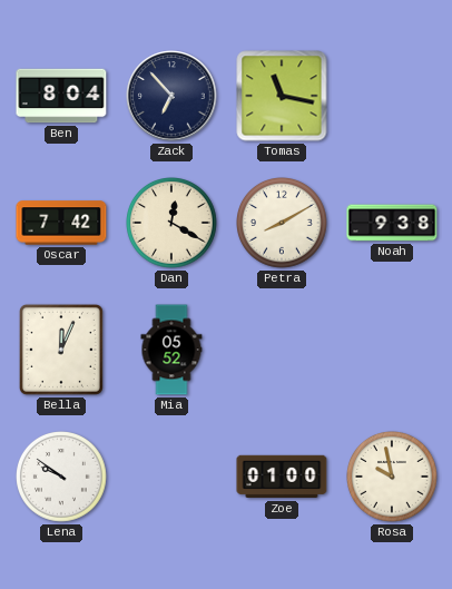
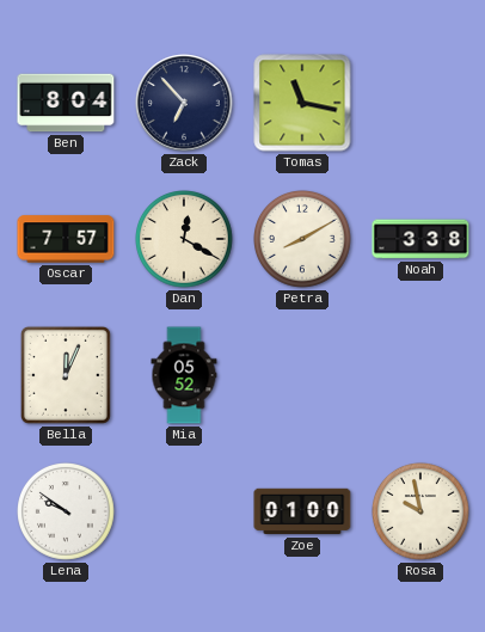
Oscar: 7:42 -> 7:57
Noah: 9:38 -> 3:38
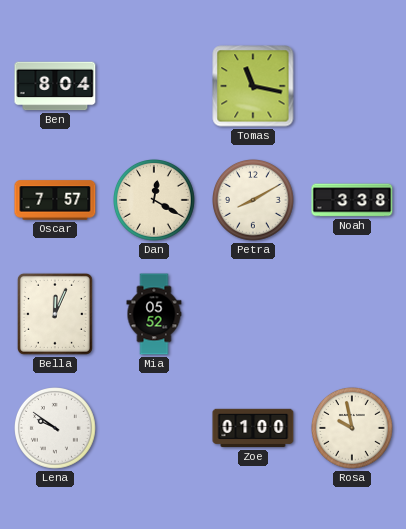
Zack: 6:53 -> none
